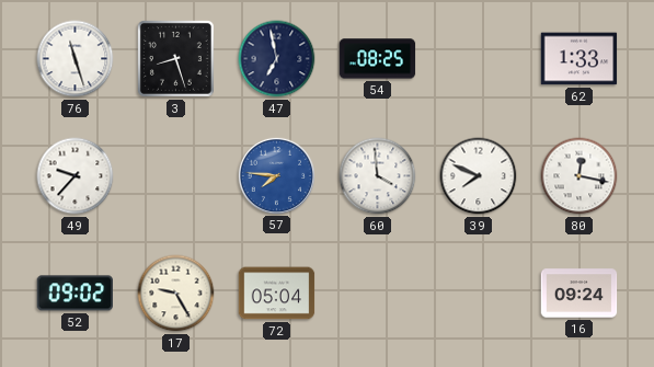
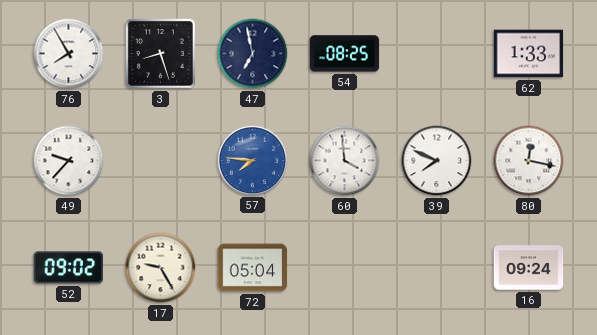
76: 11:27 -> 7:55
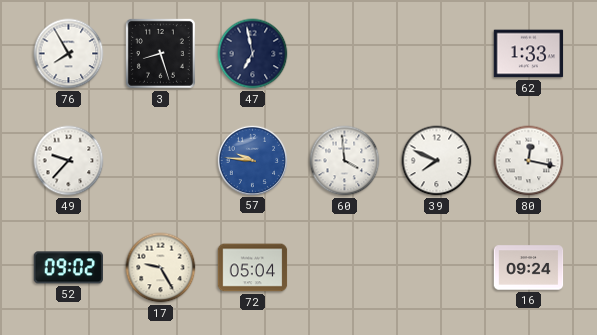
54: 08:25 -> none
57: 7:46 -> 9:46
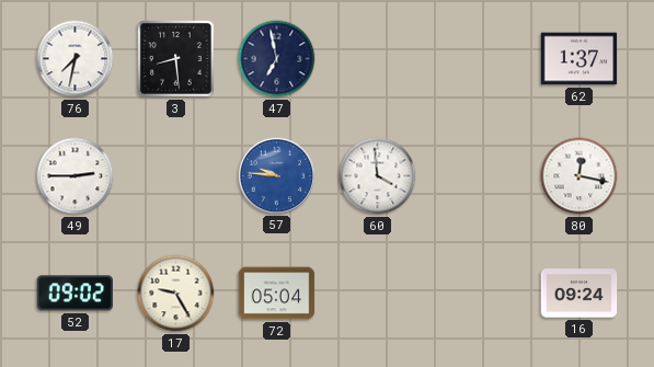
76: 7:55 -> 7:32
3: 8:27 -> 8:29
62: 1:33 -> 1:37
49: 9:37 -> 2:45
39: 7:49 -> none
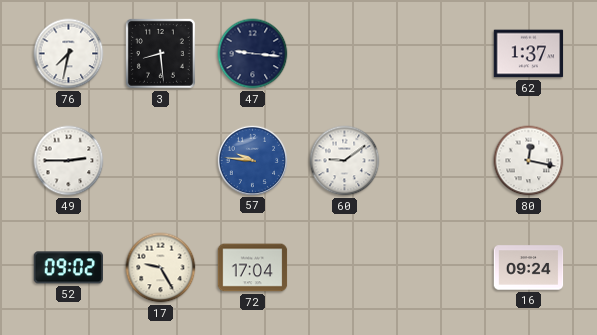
47: 6:58 -> 9:16
60: 3:59 -> 9:09
72: 05:04 -> 17:04
